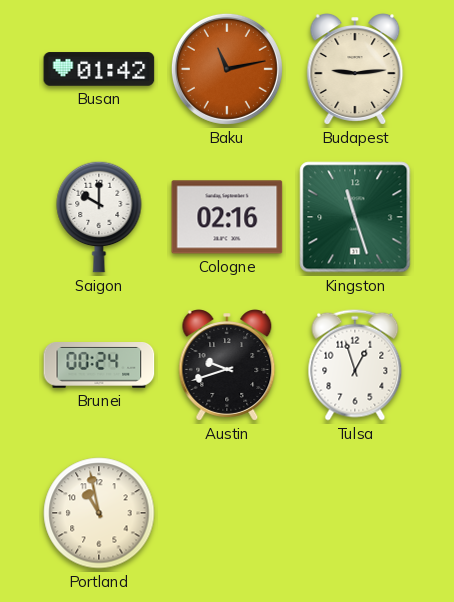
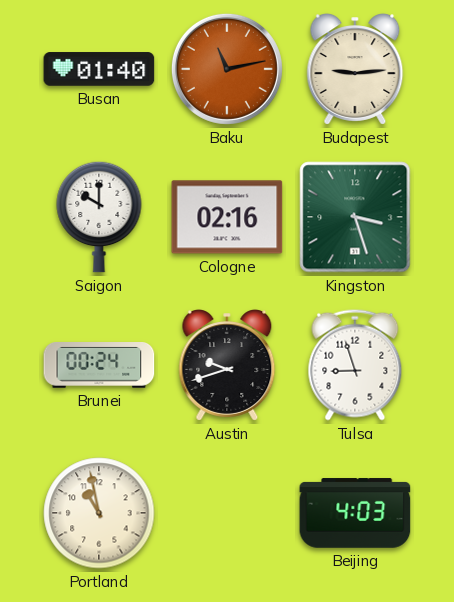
Busan: 01:42 -> 01:40
Kingston: 11:27 -> 3:27
Tulsa: 12:57 -> 8:57
Beijing: none -> 4:03
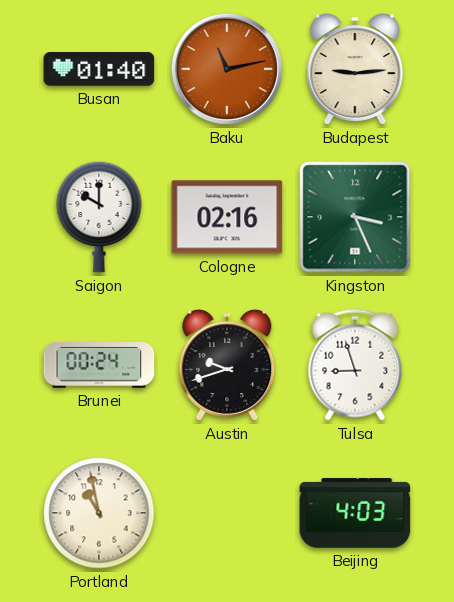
Kingston: 3:27 -> 3:26
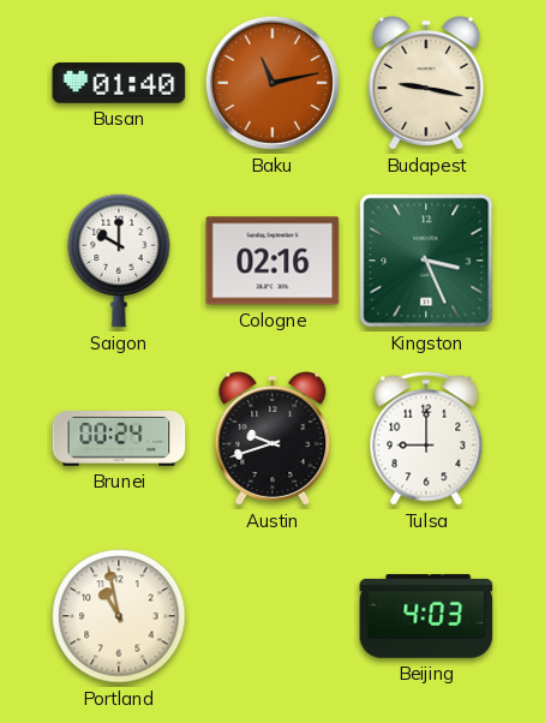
Budapest: 9:14 -> 9:17
Tulsa: 8:57 -> 9:00
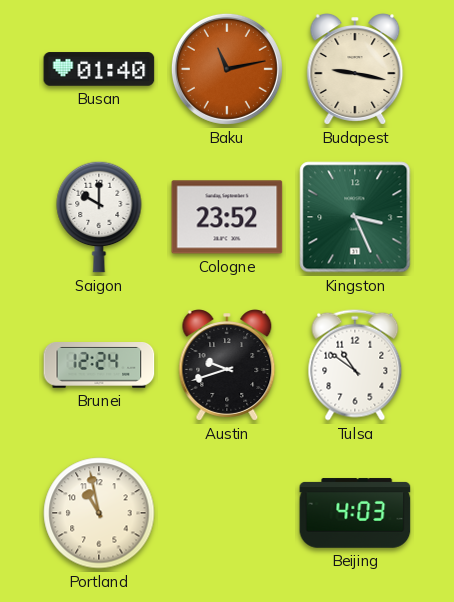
Cologne: 02:16 -> 23:52
Brunei: 00:24 -> 12:24
Tulsa: 9:00 -> 10:51
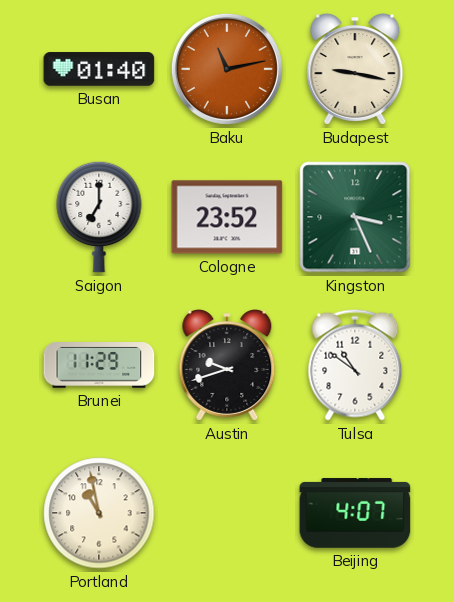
Saigon: 10:00 -> 7:00
Brunei: 12:24 -> 11:29
Beijing: 4:03 -> 4:07
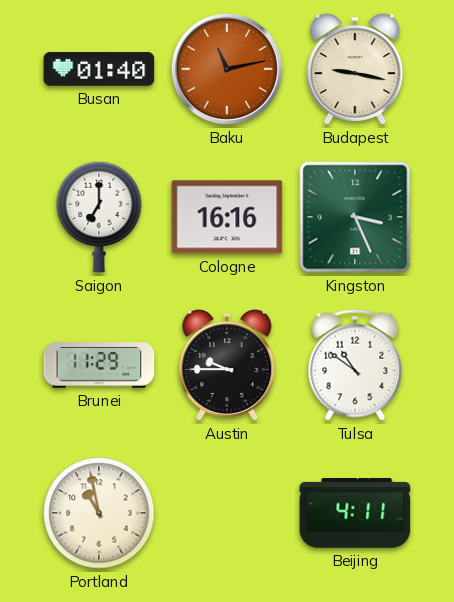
Cologne: 23:52 -> 16:16
Austin: 9:42 -> 9:45
Beijing: 4:07 -> 4:11
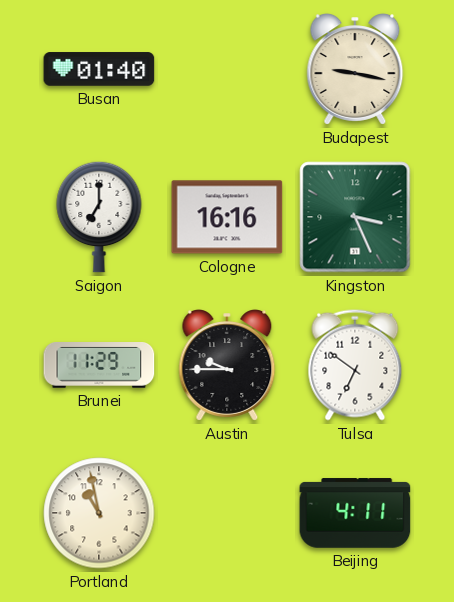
Baku: 11:13 -> none
Tulsa: 10:51 -> 6:51
